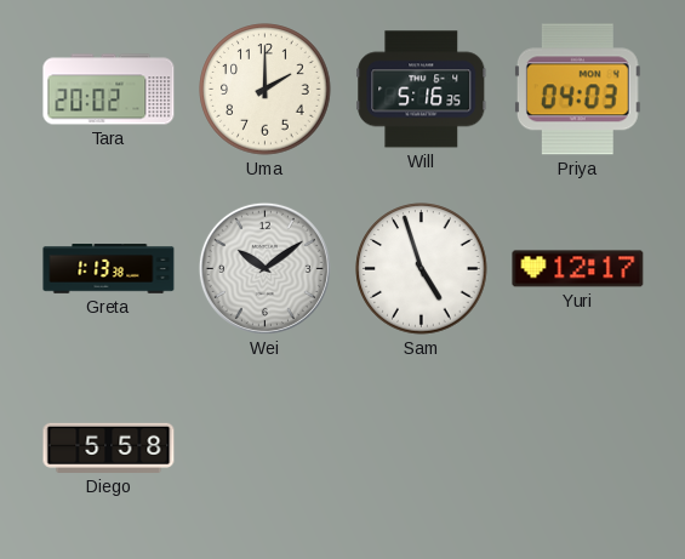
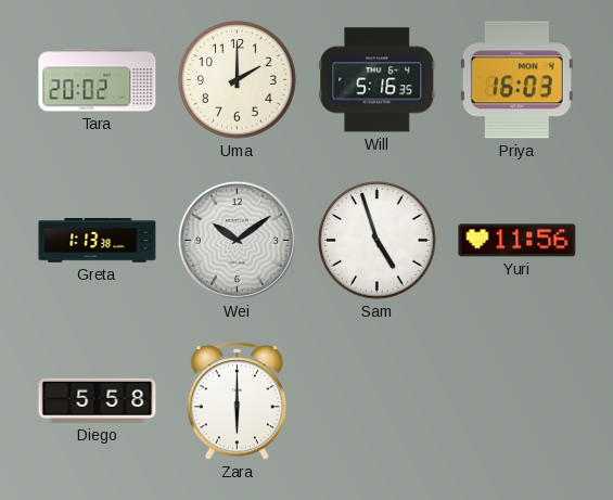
Priya: 04:03 -> 16:03
Yuri: 12:17 -> 11:56
Zara: none -> 6:00
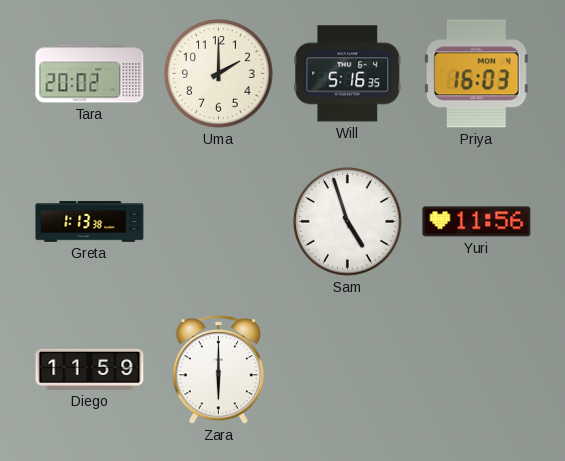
Wei: 10:09 -> none
Diego: 5:58 -> 11:59
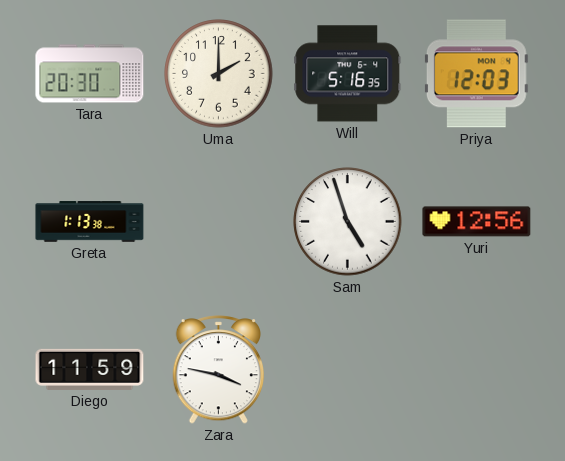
Tara: 20:02 -> 20:30
Priya: 16:03 -> 12:03
Yuri: 11:56 -> 12:56
Zara: 6:00 -> 3:47
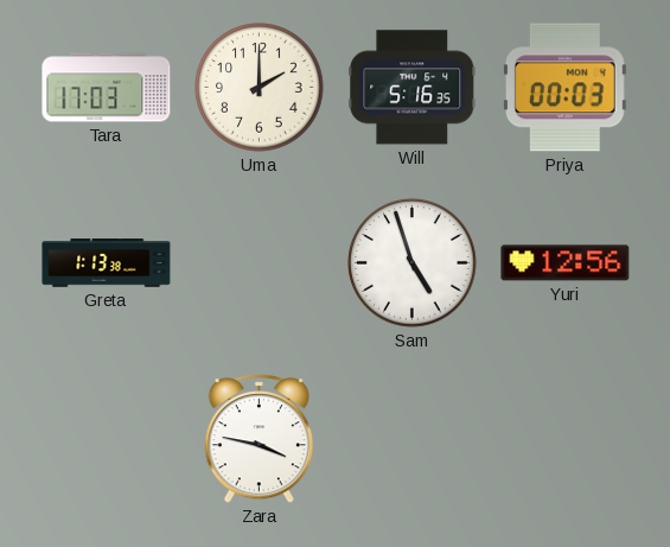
Tara: 20:30 -> 17:03
Priya: 12:03 -> 00:03
Diego: 11:59 -> none
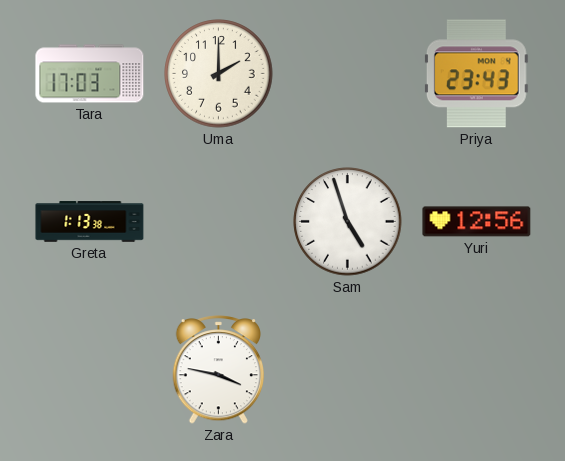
Will: 5:16 -> none
Priya: 00:03 -> 23:43
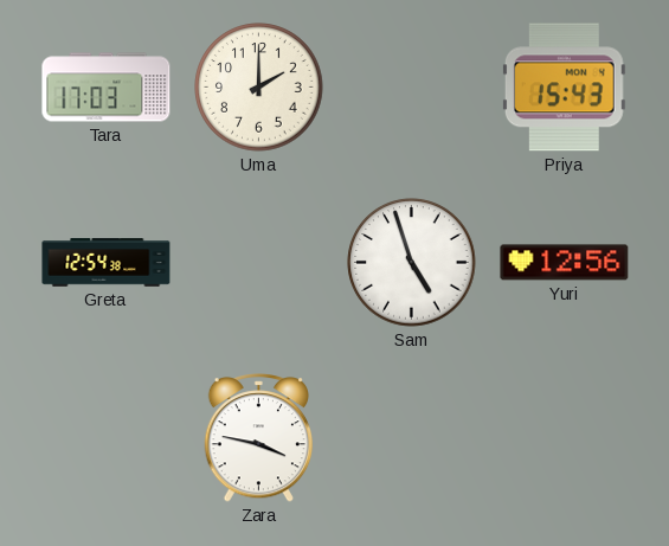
Priya: 23:43 -> 15:43
Greta: 1:13 -> 12:54
